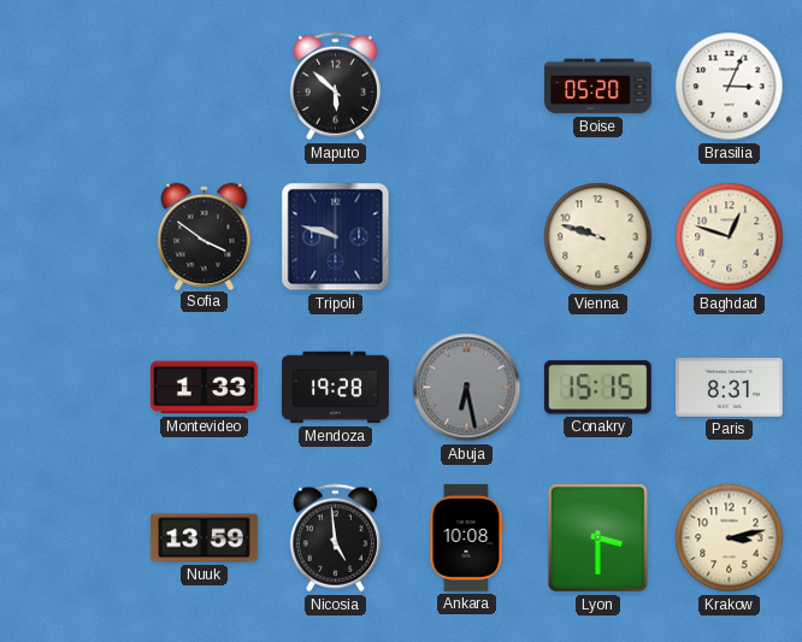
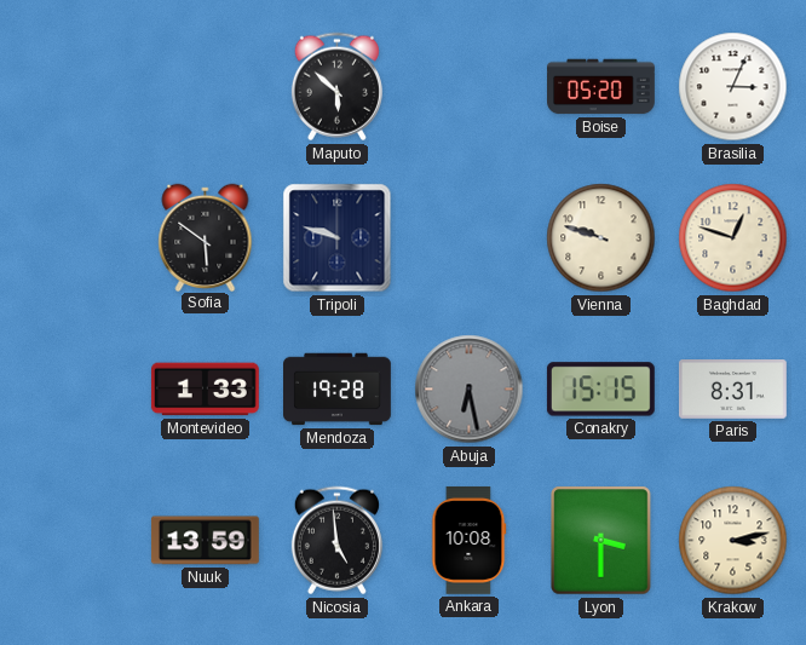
Sofia: 3:51 -> 5:51
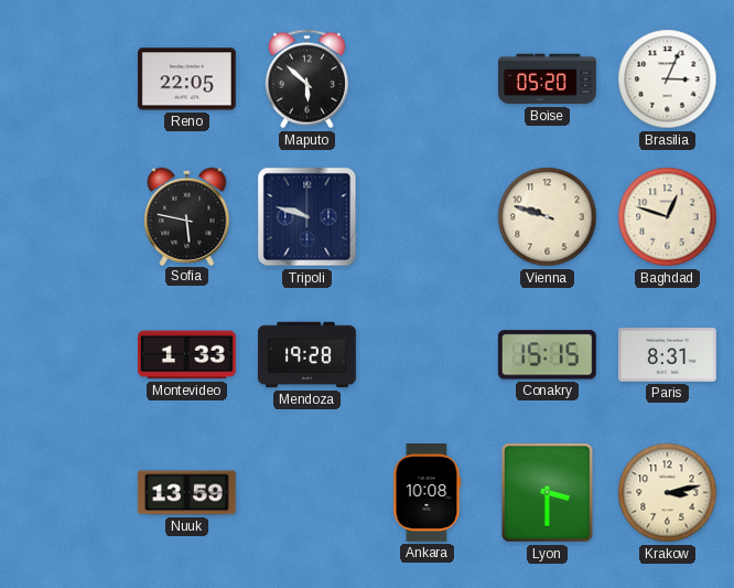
Reno: none -> 22:05
Sofia: 5:51 -> 5:47
Abuja: 6:28 -> none
Nicosia: 4:59 -> none
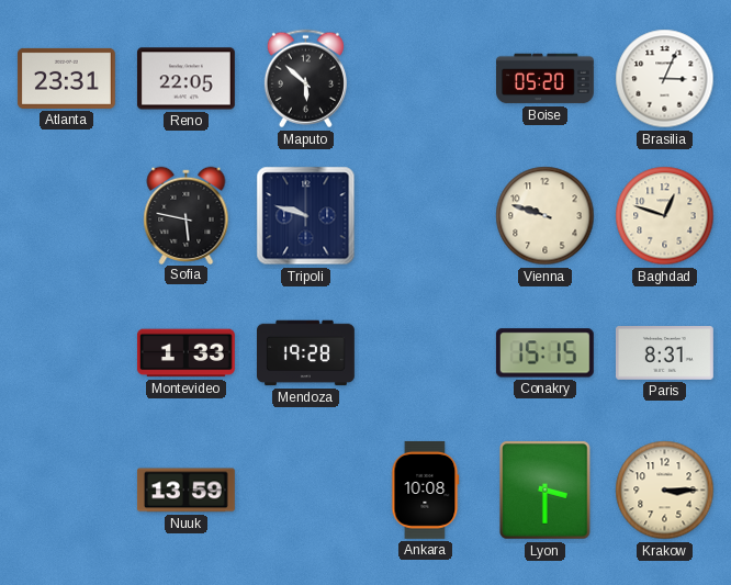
Atlanta: none -> 23:31
Krakow: 3:13 -> 3:15
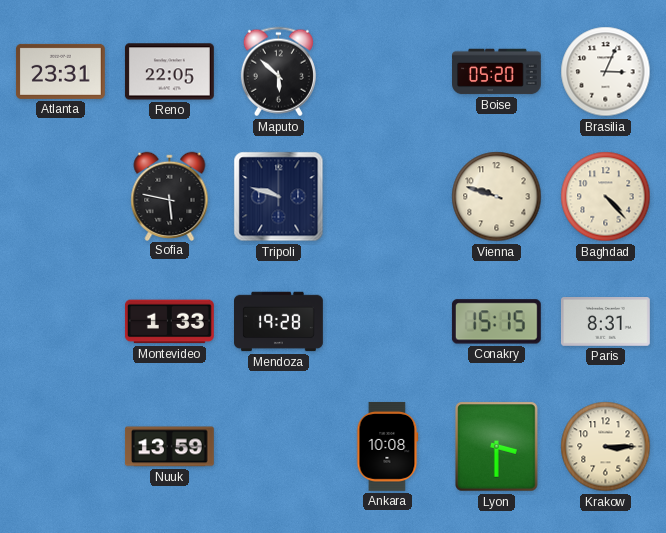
Baghdad: 12:48 -> 4:23
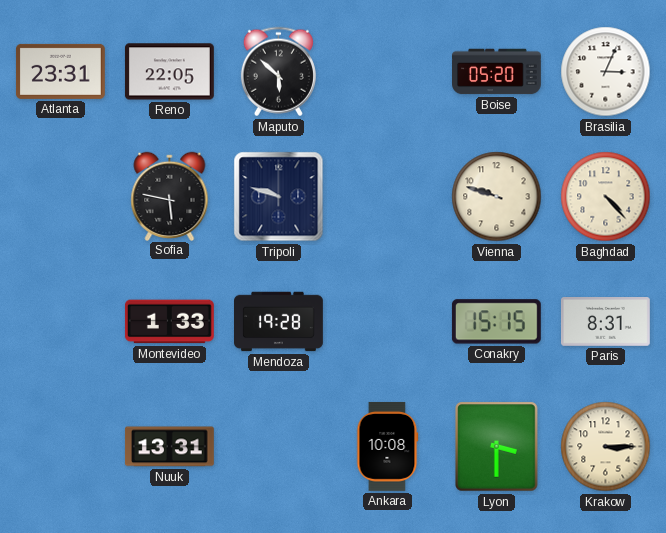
Nuuk: 13:59 -> 13:31
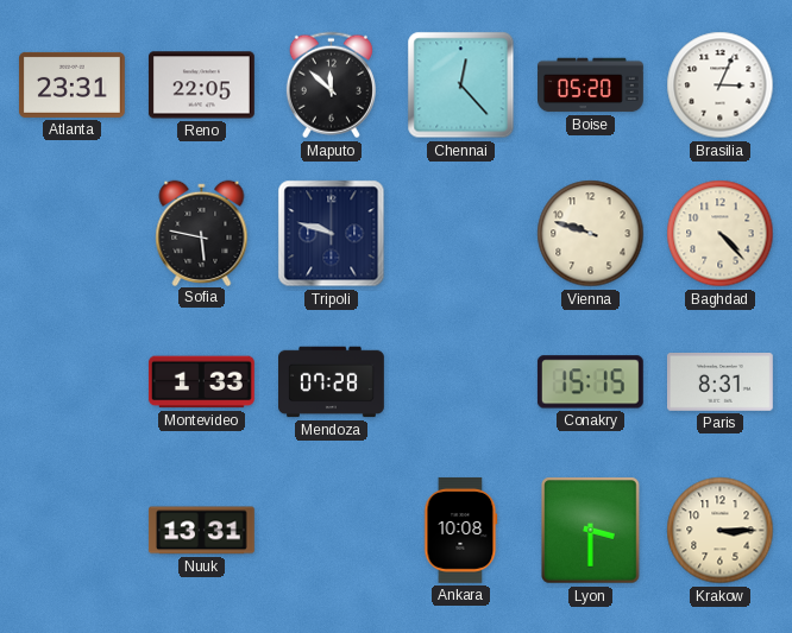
Maputo: 5:52 -> 11:52
Chennai: none -> 12:23
Mendoza: 19:28 -> 07:28
